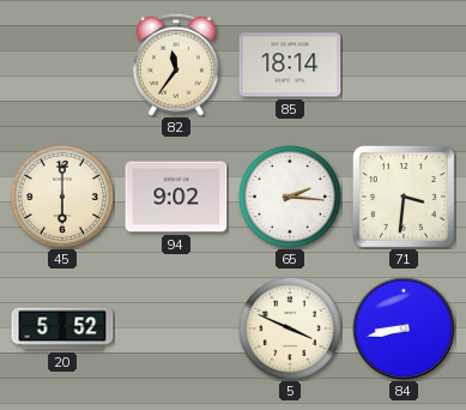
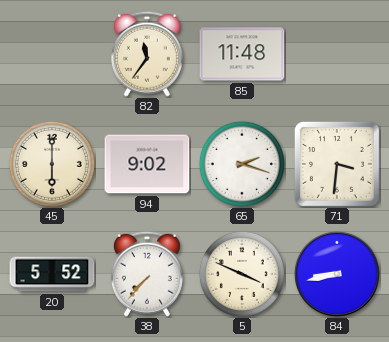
85: 18:14 -> 11:48
65: 2:16 -> 2:18
38: none -> 7:37
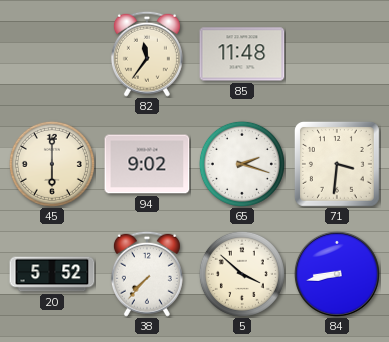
5: 3:49 -> 3:52
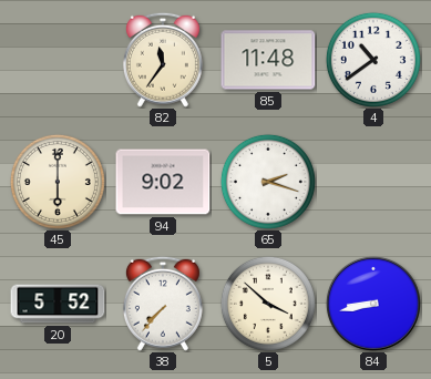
4: none -> 10:39
71: 3:31 -> none
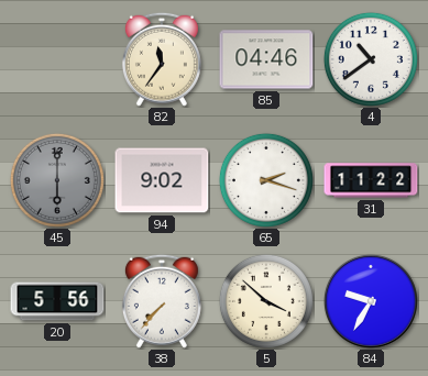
85: 11:48 -> 04:46
45 dial: cream -> grey
31: none -> 11:22
20: 5:52 -> 5:56
84: 8:43 -> 9:35
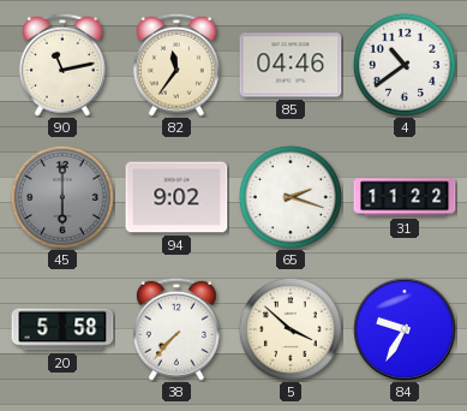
90: none -> 11:13
20: 5:56 -> 5:58
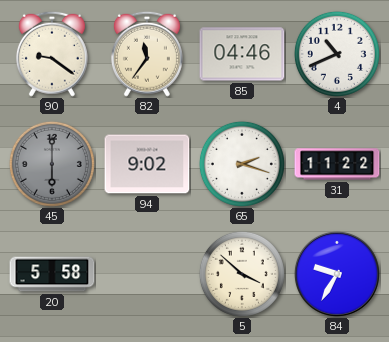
90: 11:13 -> 9:21
4: 10:39 -> 10:41
38: 7:37 -> none
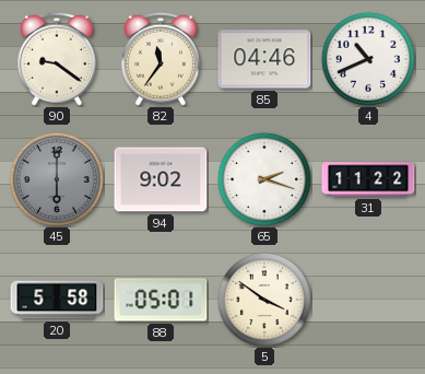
88: none -> 05:01
5: 3:52 -> 3:51
84: 9:35 -> none
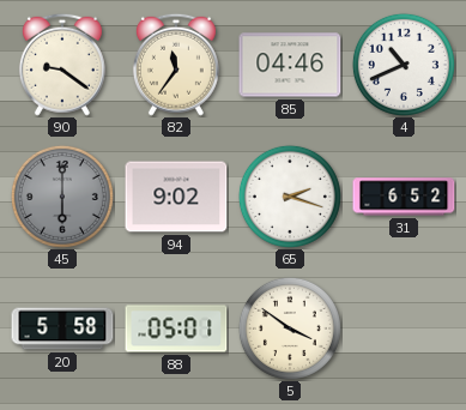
31: 11:22 -> 6:52
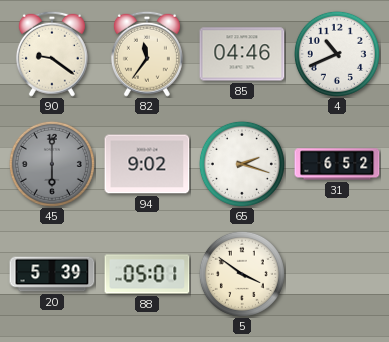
20: 5:58 -> 5:39
